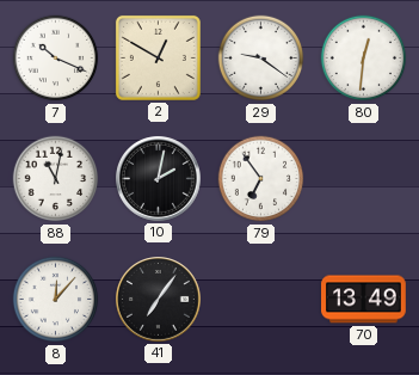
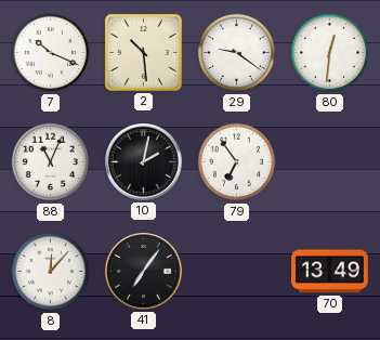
2: 12:50 -> 10:29
88: 11:02 -> 11:04
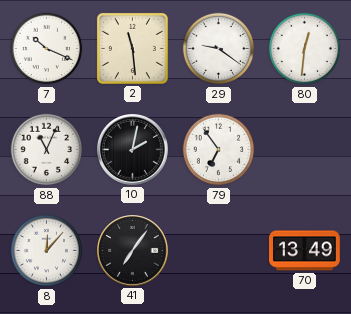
2: 10:29 -> 11:29
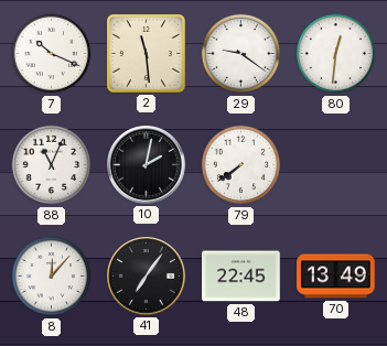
79: 6:54 -> 7:39
48: none -> 22:45
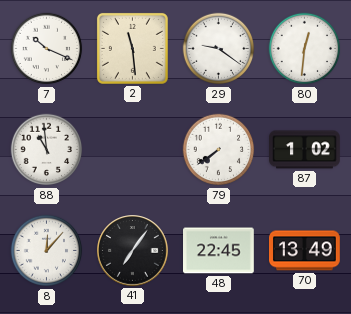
88: 11:04 -> 10:59
10: 2:02 -> none
87: none -> 1:02
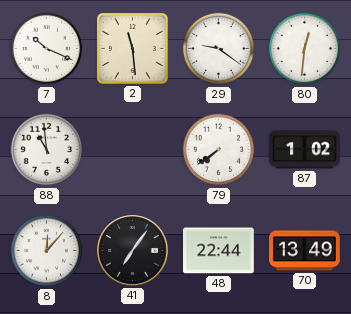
48: 22:45 -> 22:44
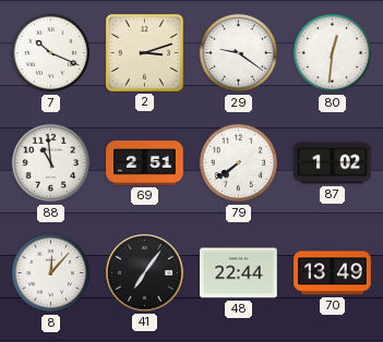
2: 11:29 -> 3:12
69: none -> 2:51
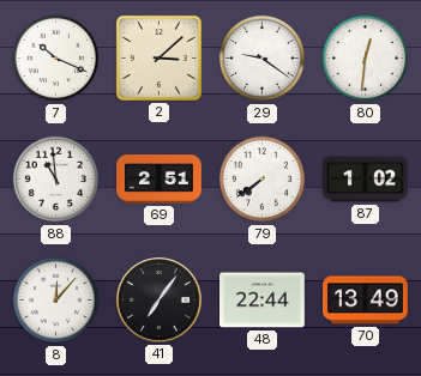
2: 3:12 -> 3:08
